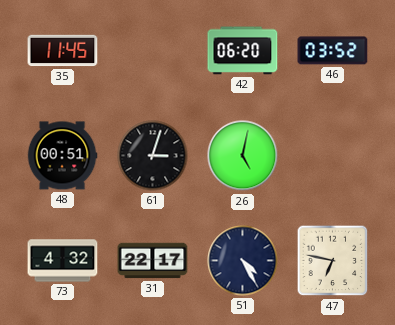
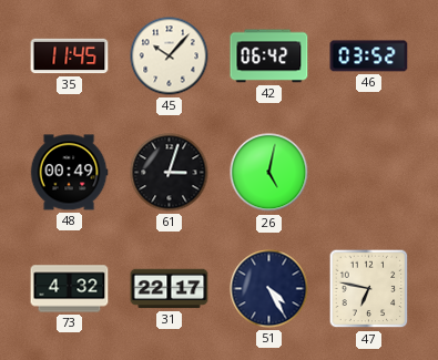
45: none -> 10:07
42: 06:20 -> 06:42
48: 00:51 -> 00:49
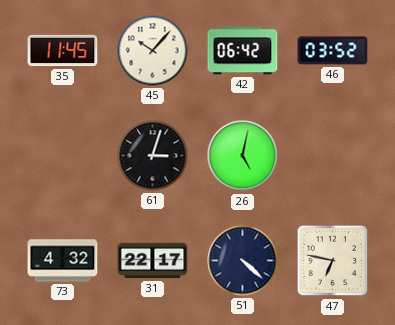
48: 00:49 -> none
51: 4:25 -> 4:22
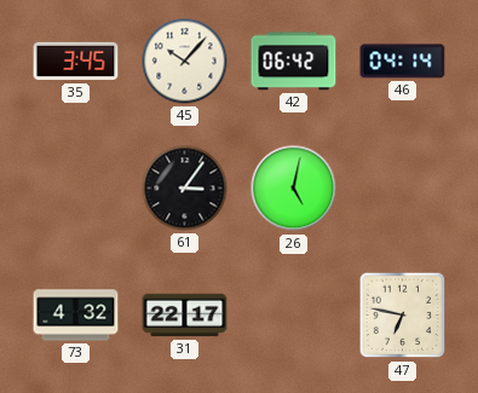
35: 11:45 -> 3:45
46: 03:52 -> 04:14
61: 3:03 -> 3:06
51: 4:22 -> none
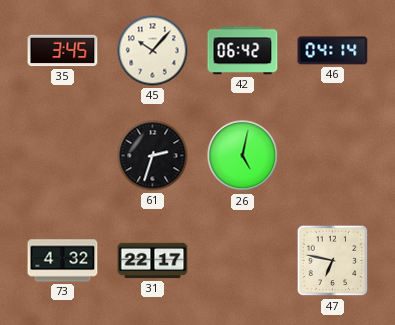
61: 3:06 -> 2:33
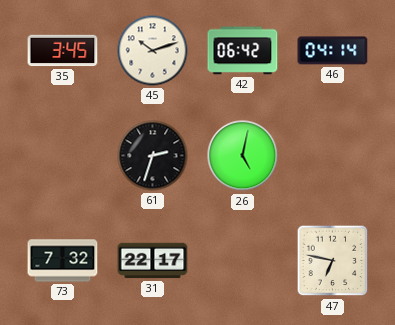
45: 10:07 -> 10:12
73: 4:32 -> 7:32
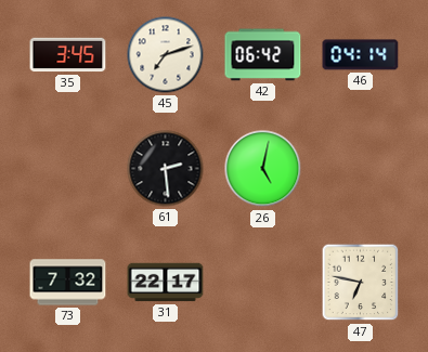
45: 10:12 -> 7:12
61: 2:33 -> 2:29
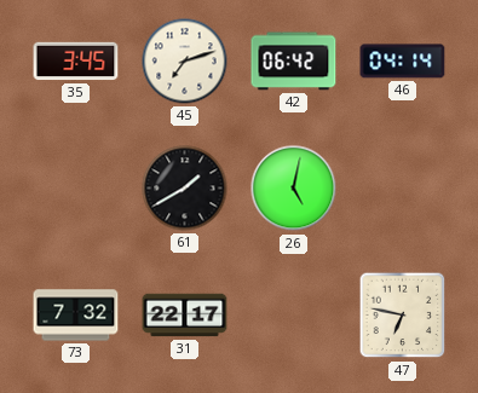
61: 2:29 -> 1:40
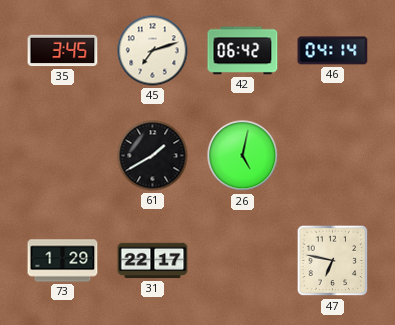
73: 7:32 -> 1:29
